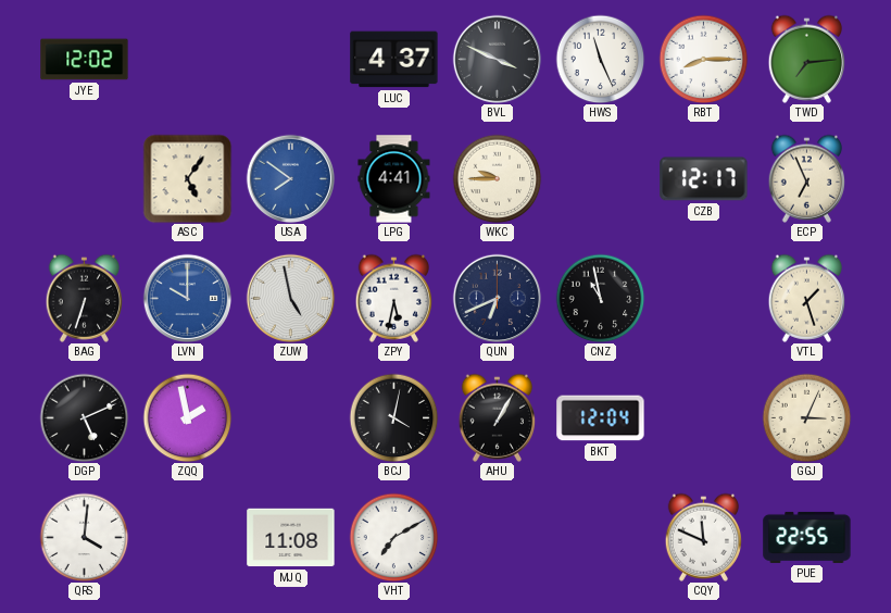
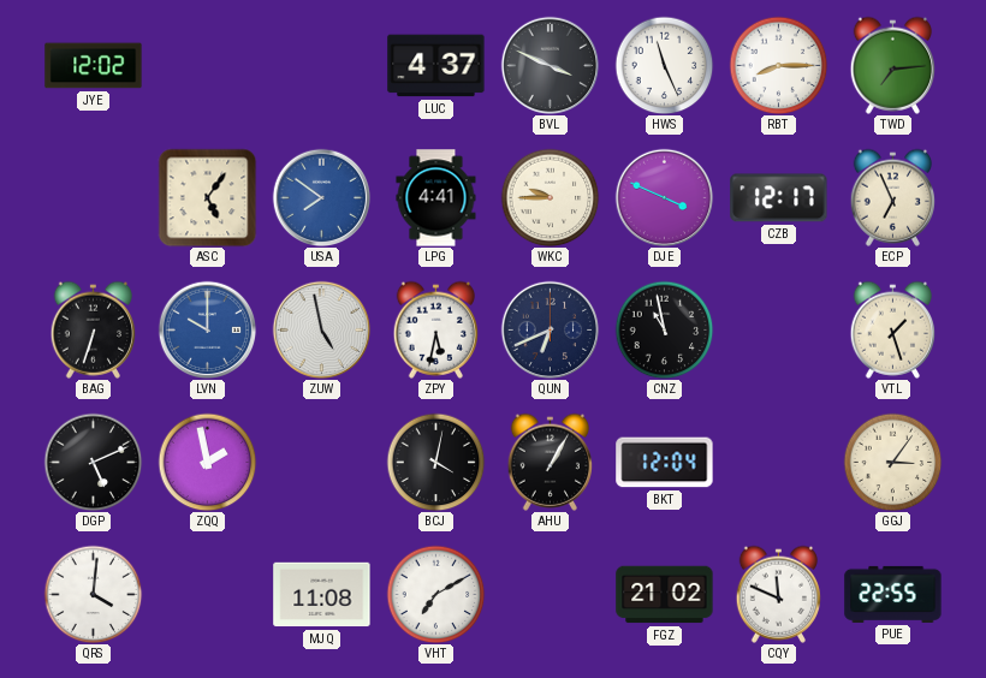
DJE: none -> 3:49
GGJ: 3:04 -> 3:06
FGZ: none -> 21:02
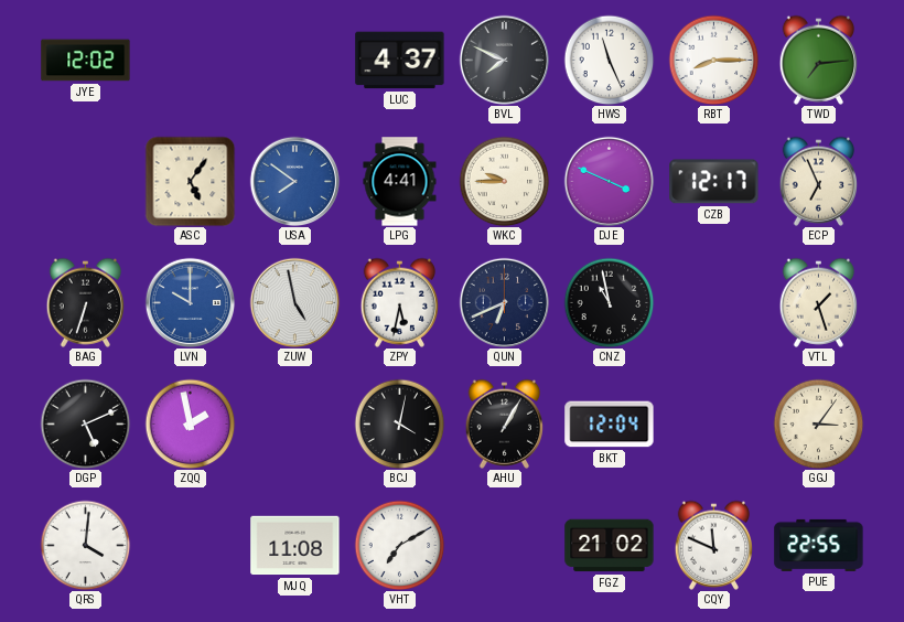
BVL: 3:49 -> 7:49
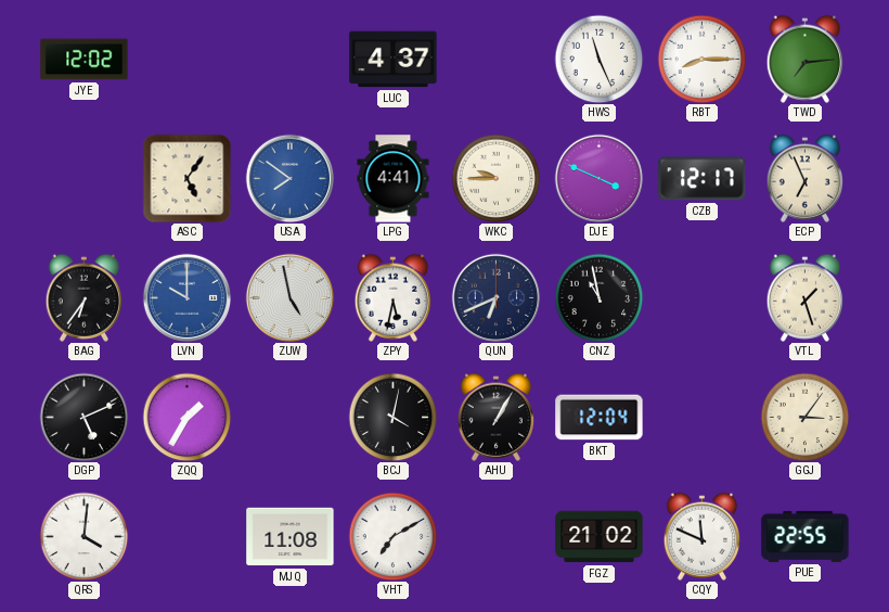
BVL: 7:49 -> none
BAG: 6:33 -> 6:36
ZQQ: 1:58 -> 1:35
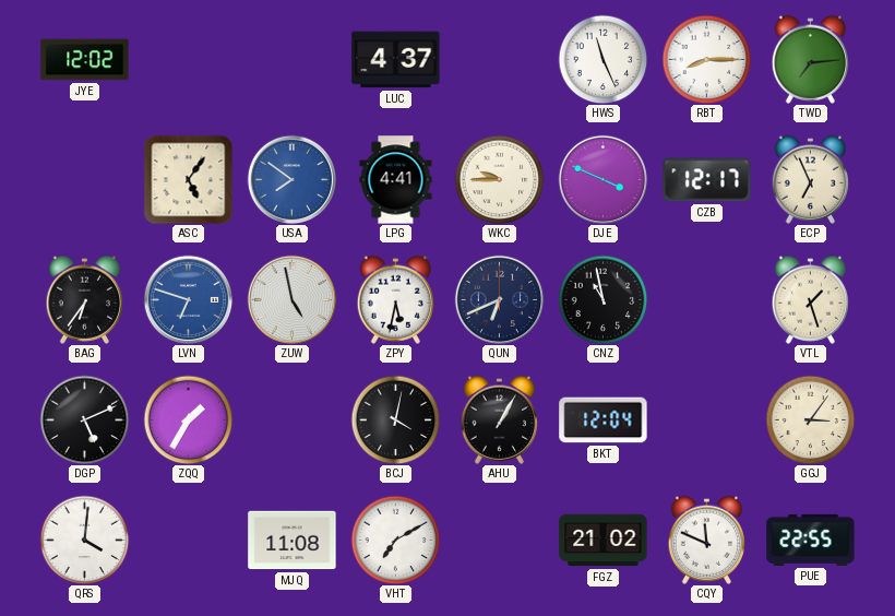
LVN: 10:00 -> 6:48
